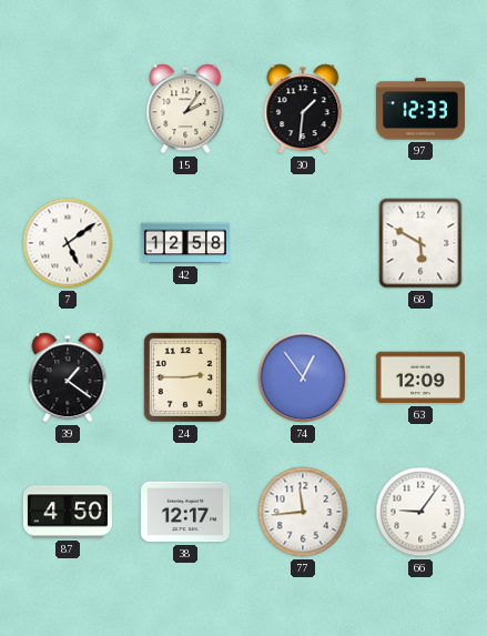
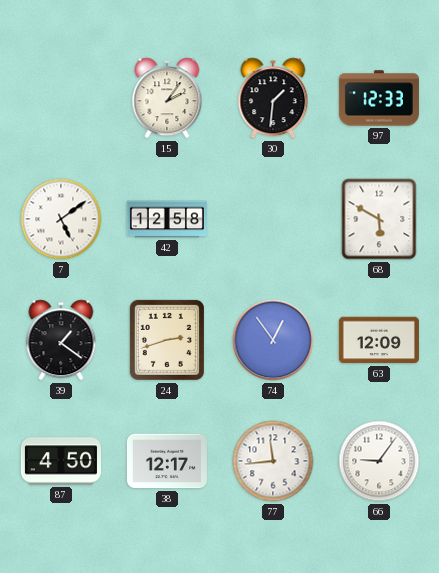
24: 2:45 -> 2:42
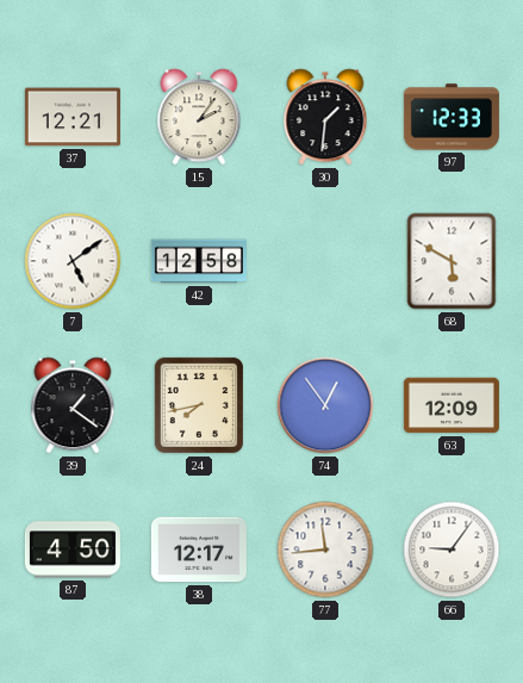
37: none -> 12:21
24: 2:42 -> 7:43
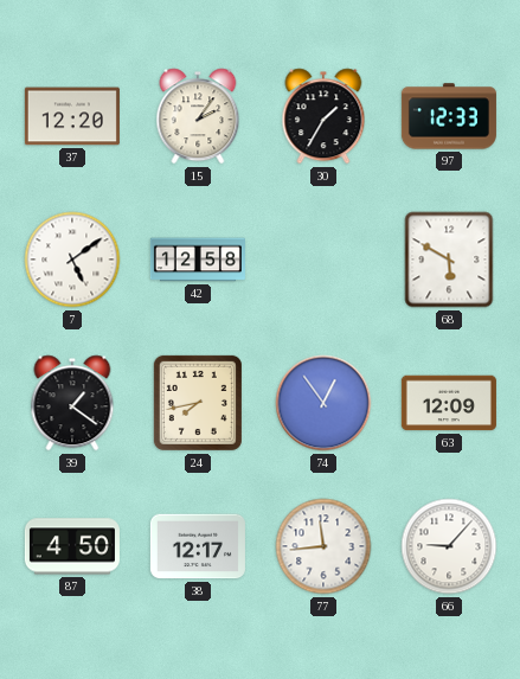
37: 12:21 -> 12:20
30: 1:31 -> 1:35
66: 9:06 -> 9:07
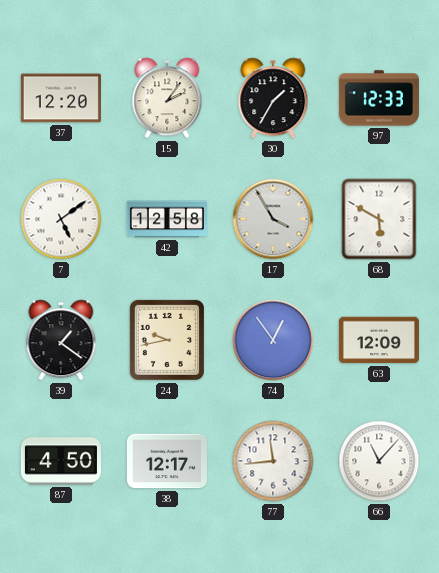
17: none -> 3:55
24: 7:43 -> 9:43
66: 9:07 -> 11:07
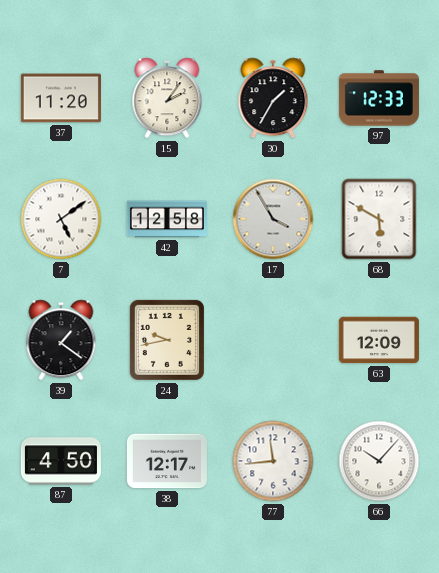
37: 12:20 -> 11:20
74: 12:54 -> none
66: 11:07 -> 10:07
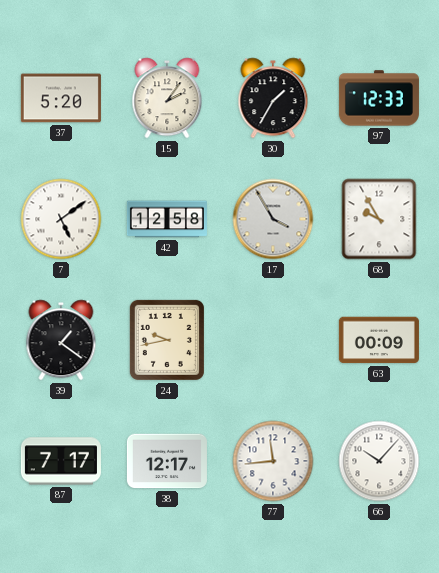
37: 11:20 -> 5:20
68: 5:50 -> 9:55
63: 12:09 -> 00:09
87: 4:50 -> 7:17
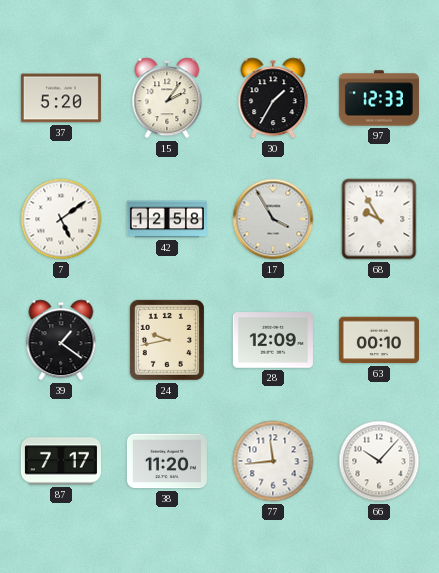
28: none -> 12:09
63: 00:09 -> 00:10
38: 12:17 -> 11:20
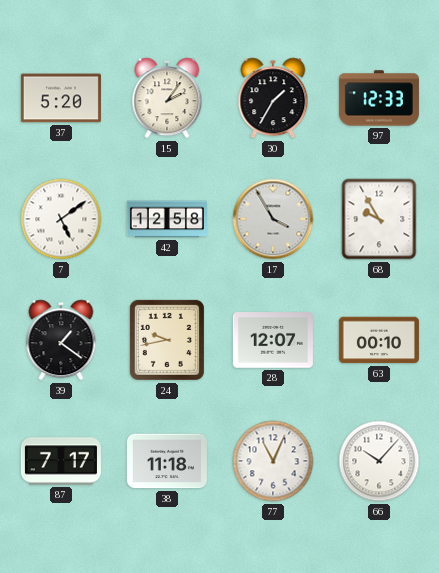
28: 12:09 -> 12:07
38: 11:20 -> 11:18
77: 11:44 -> 11:04
